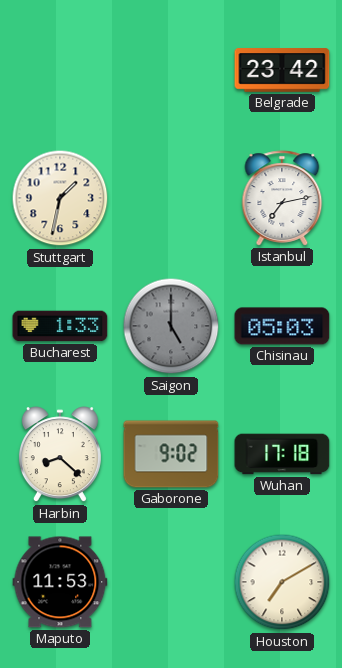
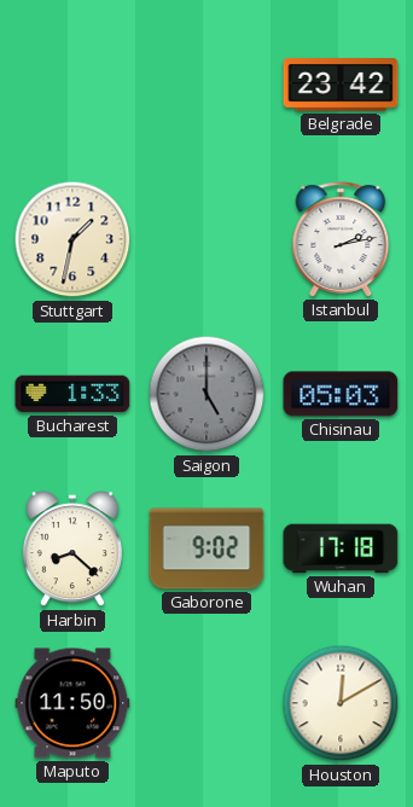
Istanbul: 7:13 -> 2:13
Maputo: 11:53 -> 11:50
Houston: 7:10 -> 12:10
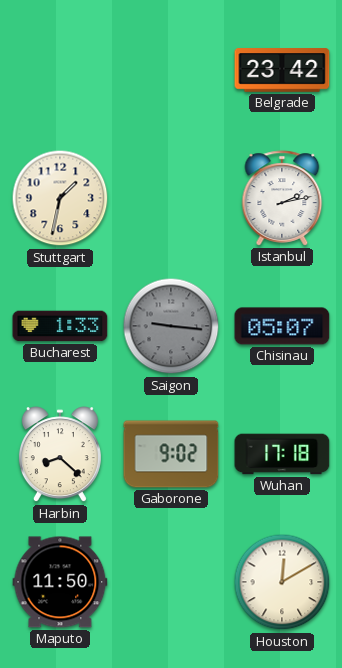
Saigon: 5:00 -> 9:16
Chisinau: 05:03 -> 05:07
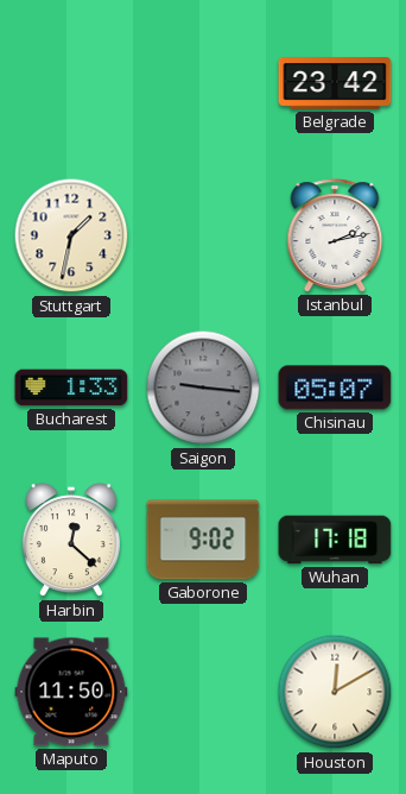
Harbin: 8:22 -> 12:22
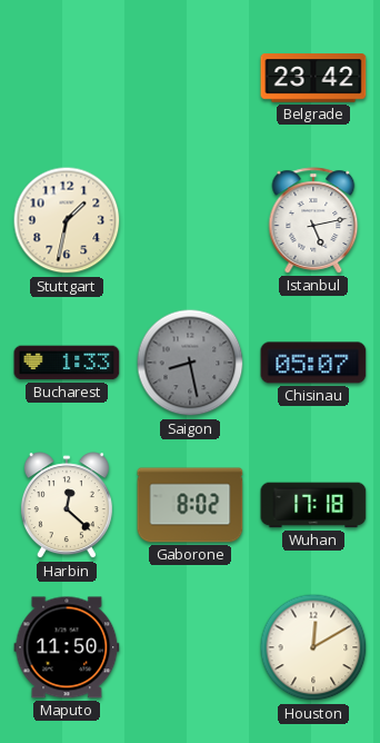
Istanbul: 2:13 -> 5:13
Saigon: 9:16 -> 8:28
Gaborone: 9:02 -> 8:02
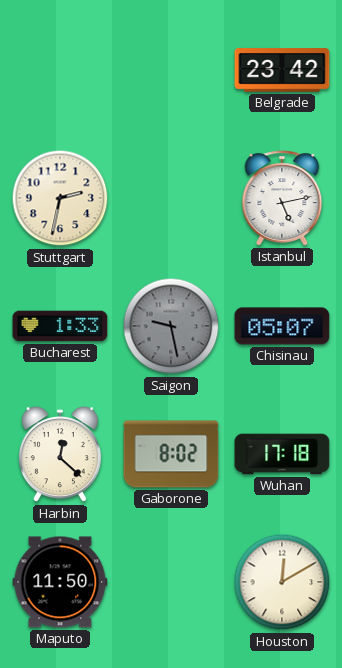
Stuttgart: 1:32 -> 2:32
Saigon: 8:28 -> 9:28
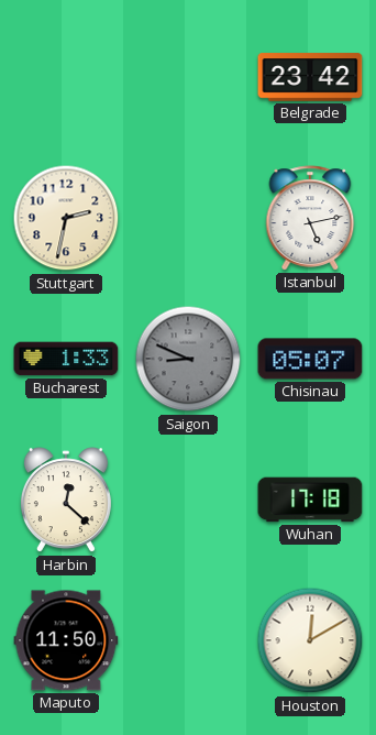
Saigon: 9:28 -> 8:49
Gaborone: 8:02 -> none
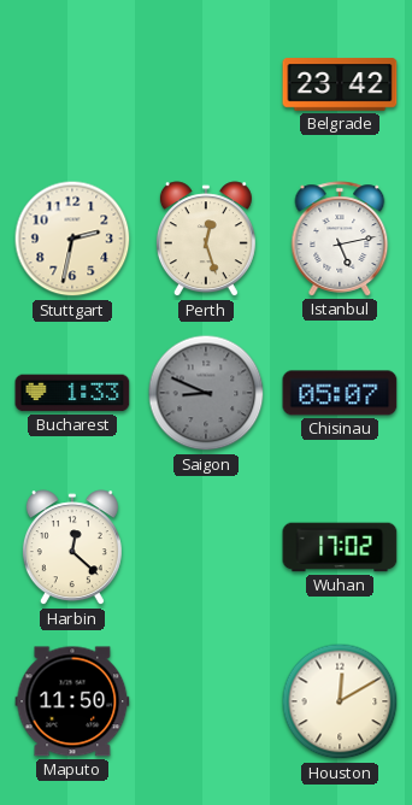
Perth: none -> 12:27
Wuhan: 17:18 -> 17:02
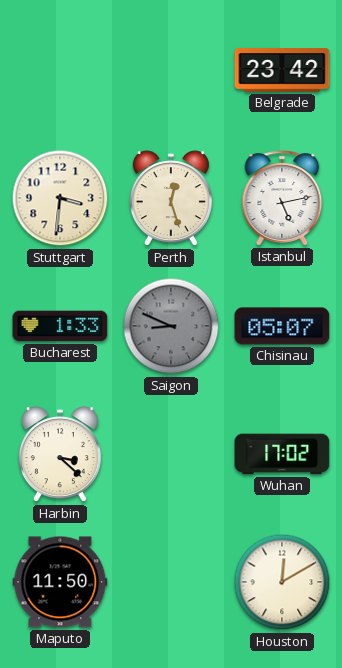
Stuttgart: 2:32 -> 3:31
Harbin: 12:22 -> 3:22
